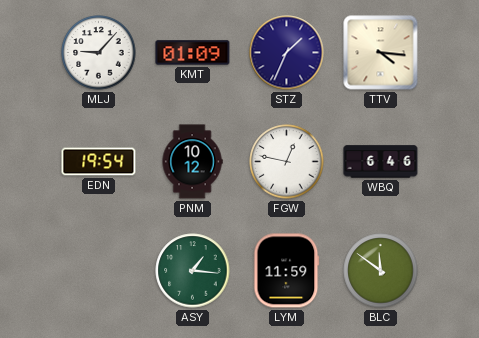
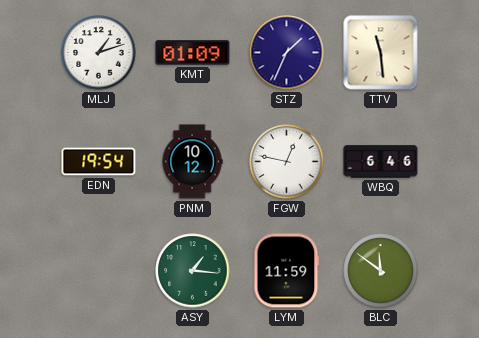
MLJ: 9:07 -> 1:12
TTV: 4:16 -> 11:29
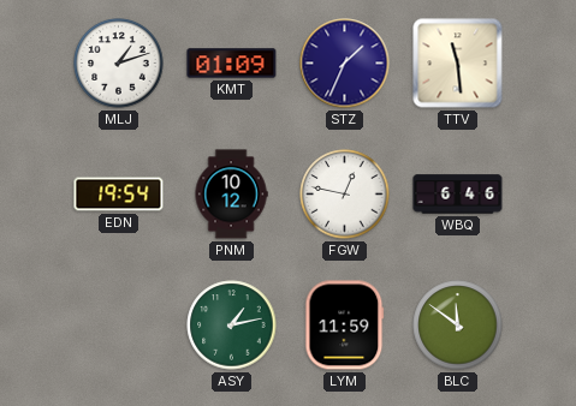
ASY: 1:16 -> 1:13
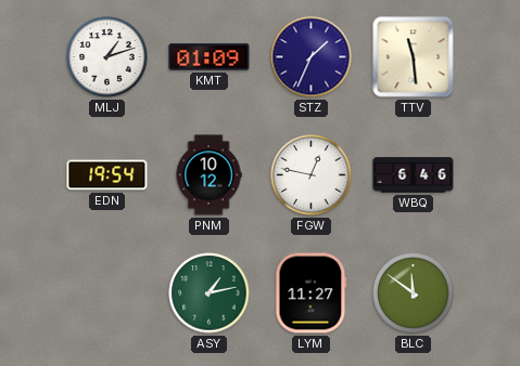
LYM: 11:59 -> 11:27
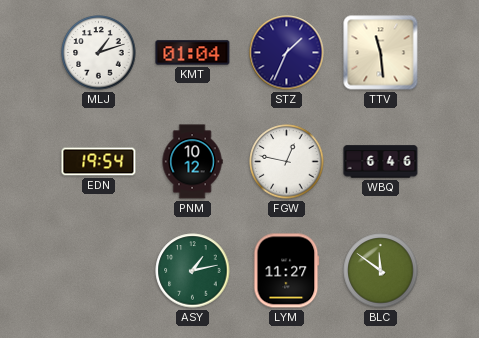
KMT: 01:09 -> 01:04
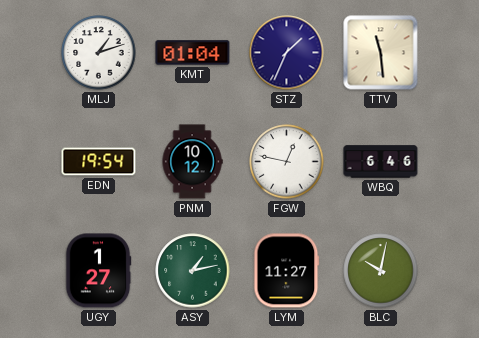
UGY: none -> 1:27
BLC: 11:51 -> 10:02
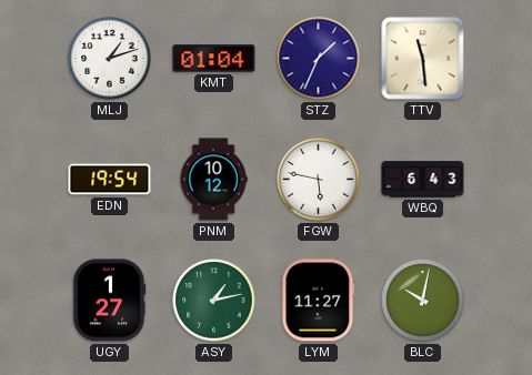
FGW: 12:47 -> 5:47
WBQ: 6:46 -> 6:43
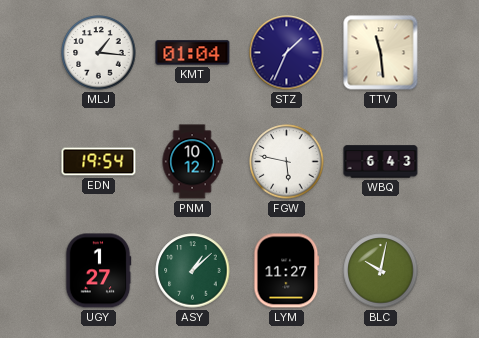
MLJ: 1:12 -> 1:16
ASY: 1:13 -> 1:08
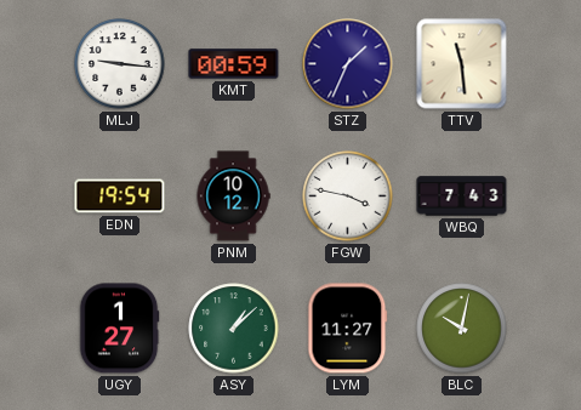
MLJ: 1:16 -> 9:16
KMT: 01:04 -> 00:59
FGW: 5:47 -> 3:47
WBQ: 6:43 -> 7:43
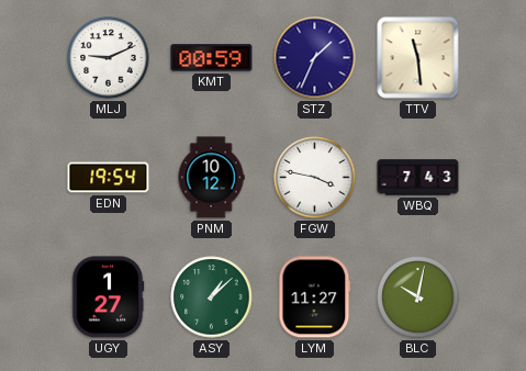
MLJ: 9:16 -> 9:11
